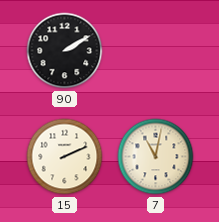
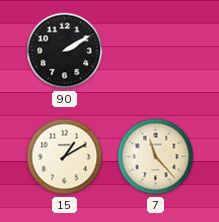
15: 2:11 -> 1:10
7: 11:02 -> 11:23
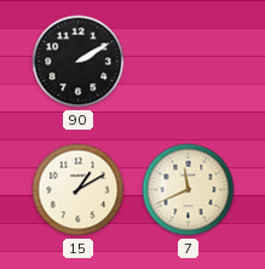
7: 11:23 -> 11:41
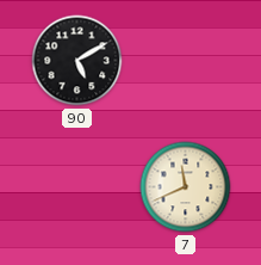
90: 2:10 -> 5:10
15: 1:10 -> none
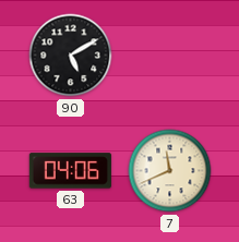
63: none -> 04:06
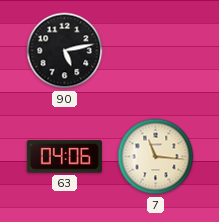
90: 5:10 -> 5:13
7: 11:41 -> 11:16
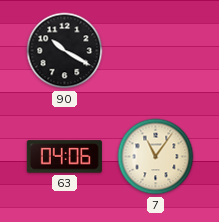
90: 5:13 -> 10:20
7: 11:16 -> 11:06
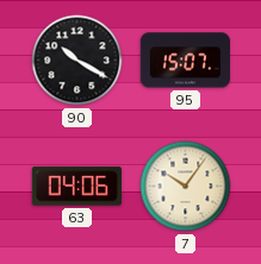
95: none -> 15:07
7: 11:06 -> 10:06
